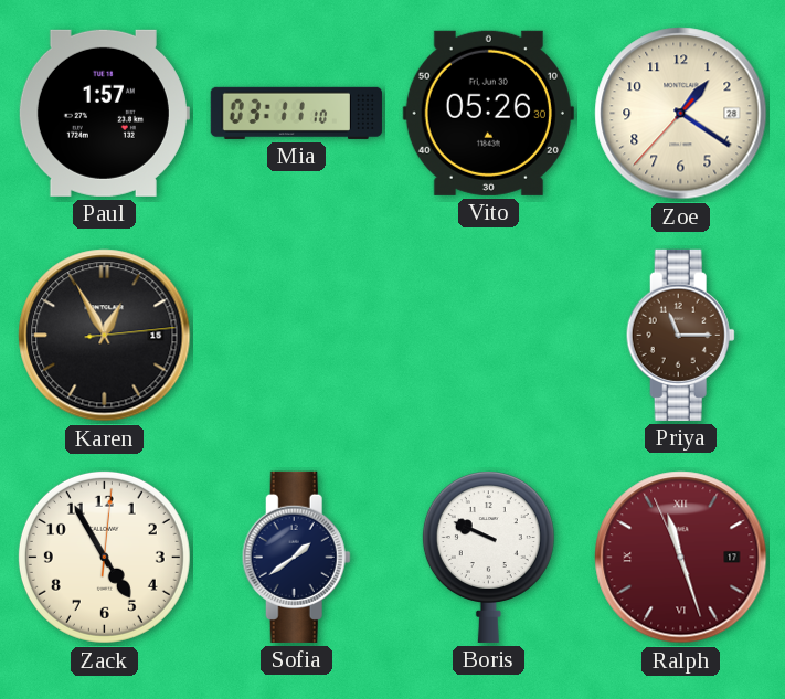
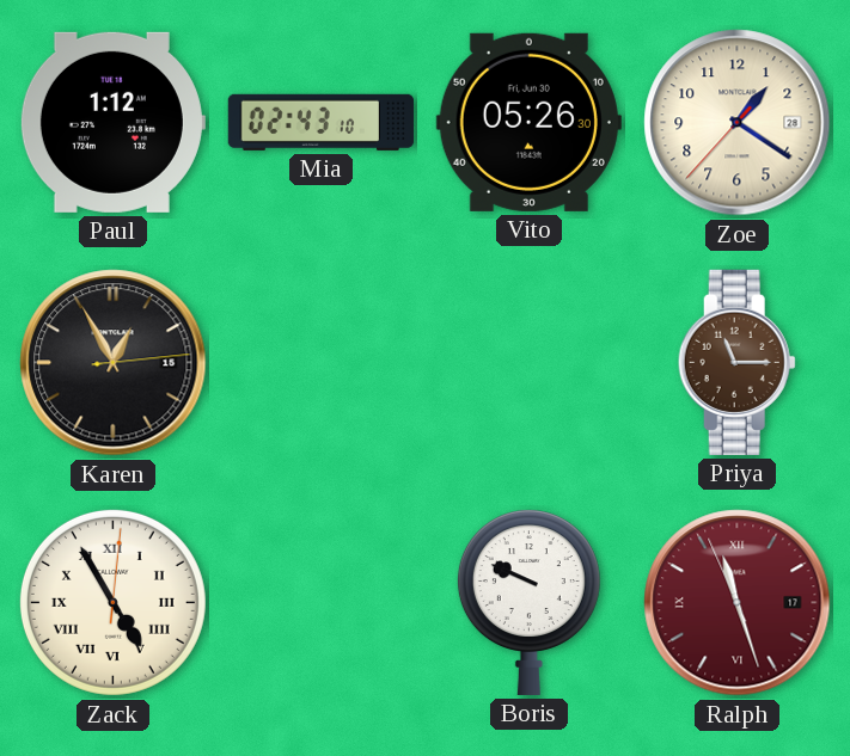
Paul: 1:57 -> 1:12
Mia: 03:11 -> 02:43
Zack numerals: Arabic -> Roman
Sofia: 1:39 -> none
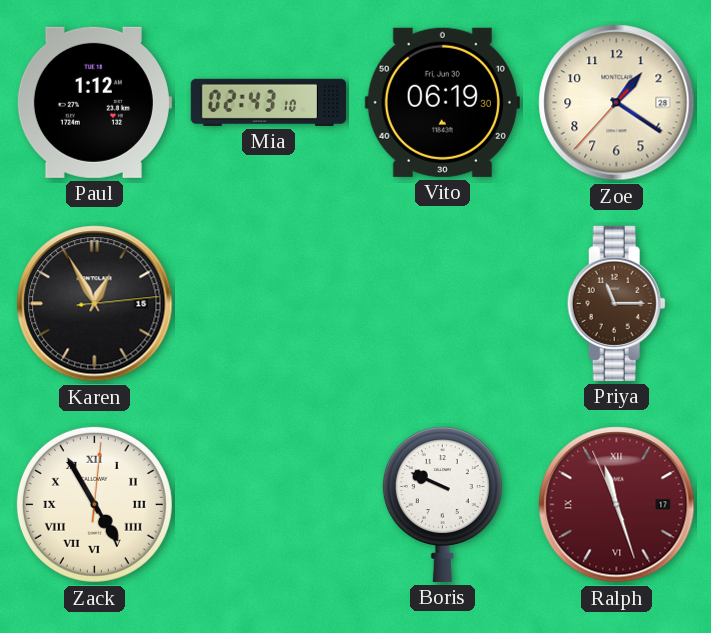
Vito: 05:26 -> 06:19
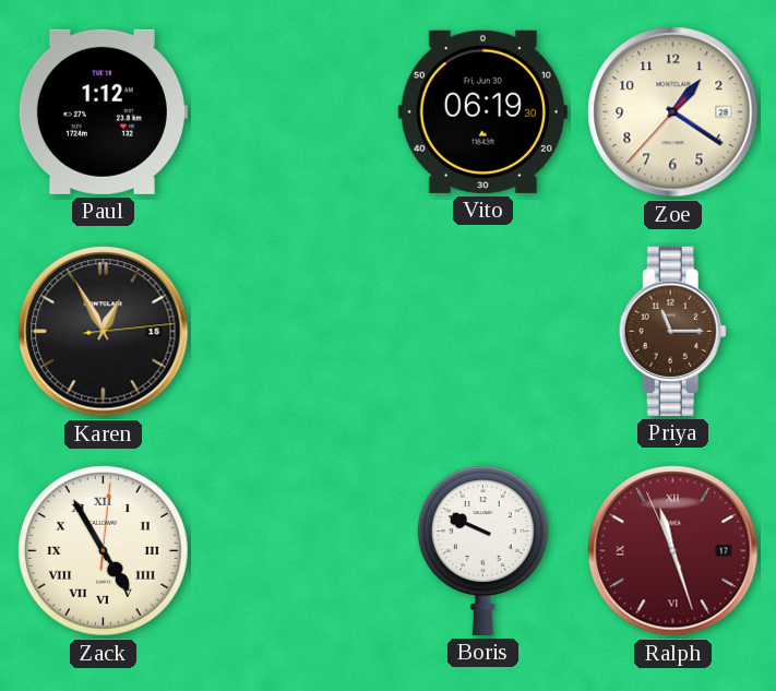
Mia: 02:43 -> none
